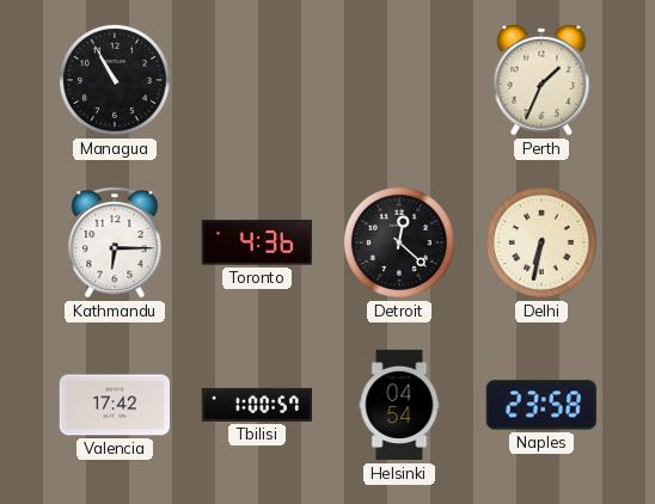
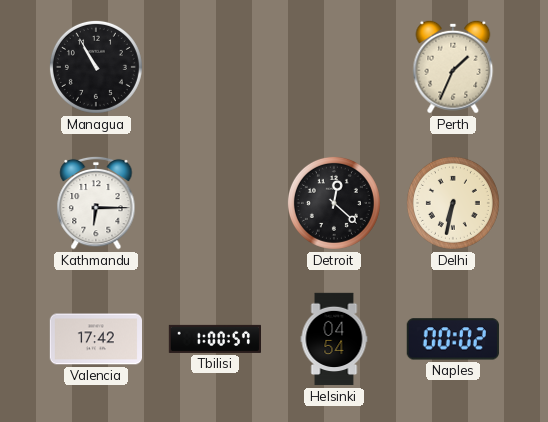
Toronto: 4:36 -> none
Naples: 23:58 -> 00:02
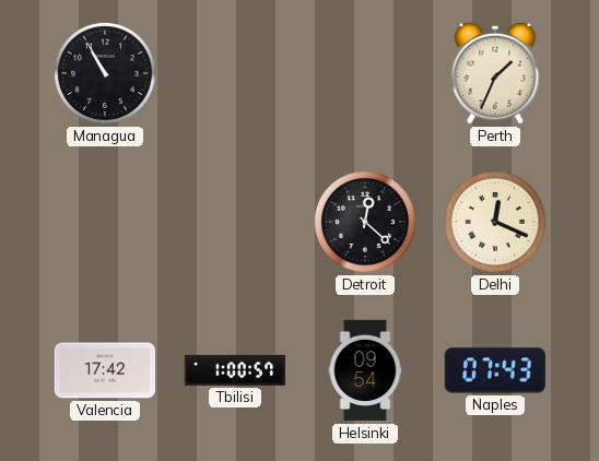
Kathmandu: 6:15 -> none
Delhi: 6:32 -> 12:19
Helsinki: 04:54 -> 09:54
Naples: 00:02 -> 07:43
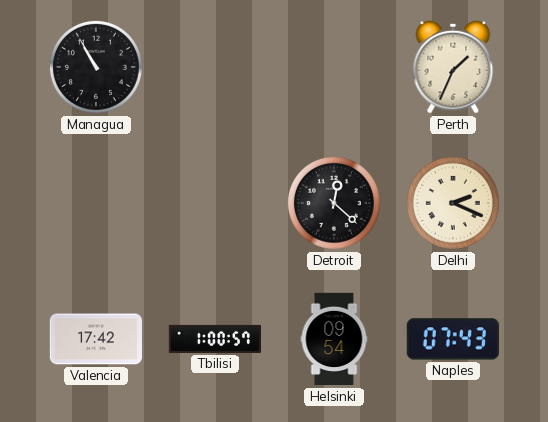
Delhi: 12:19 -> 2:19
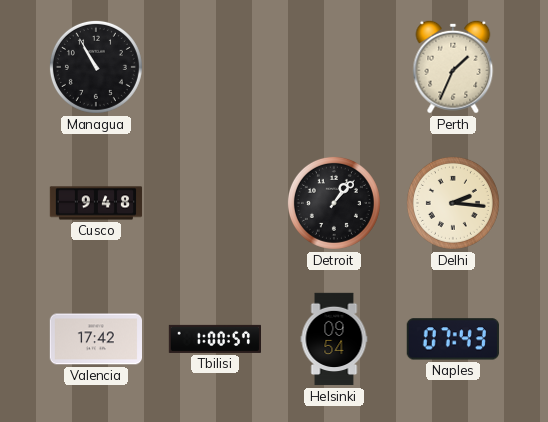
Cusco: none -> 9:48
Detroit: 12:22 -> 1:07
Delhi: 2:19 -> 2:16
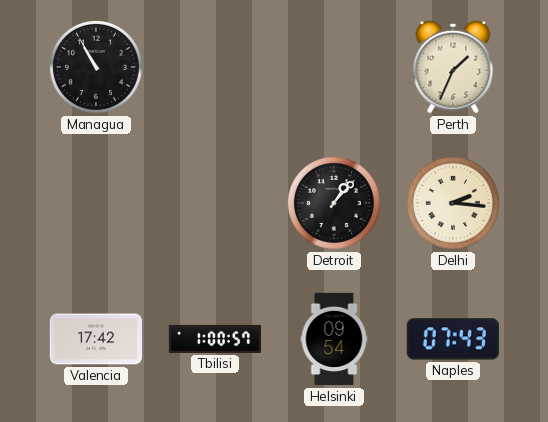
Cusco: 9:48 -> none
